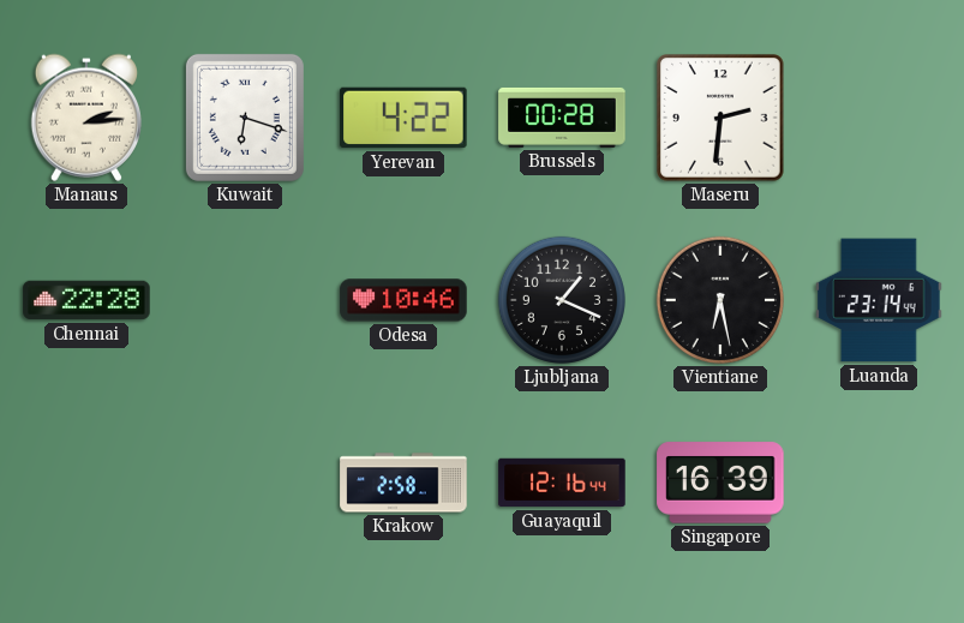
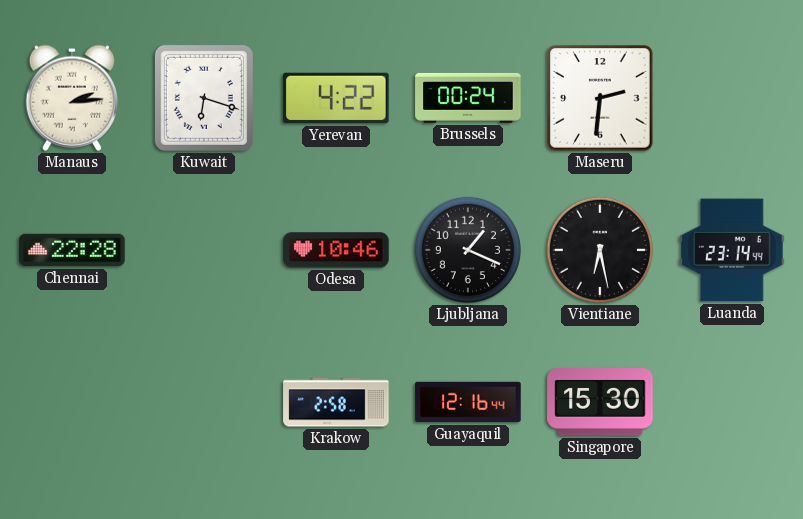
Brussels: 00:28 -> 00:24
Singapore: 16:39 -> 15:30
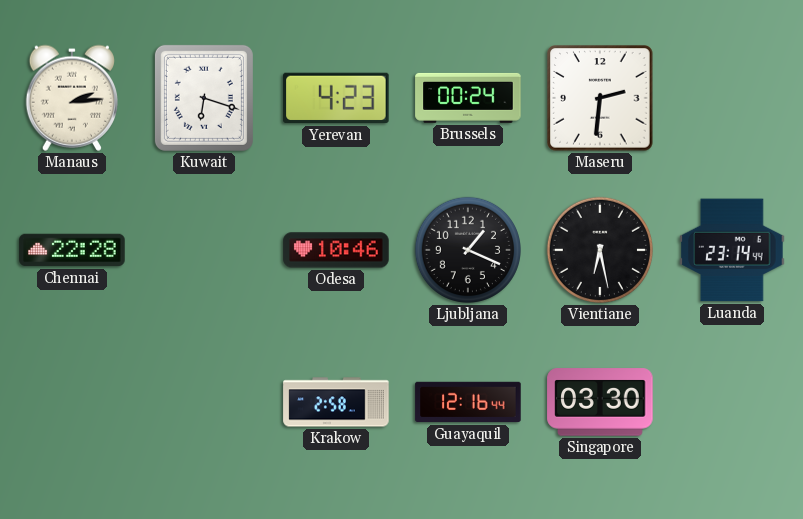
Yerevan: 4:22 -> 4:23
Singapore: 15:30 -> 03:30
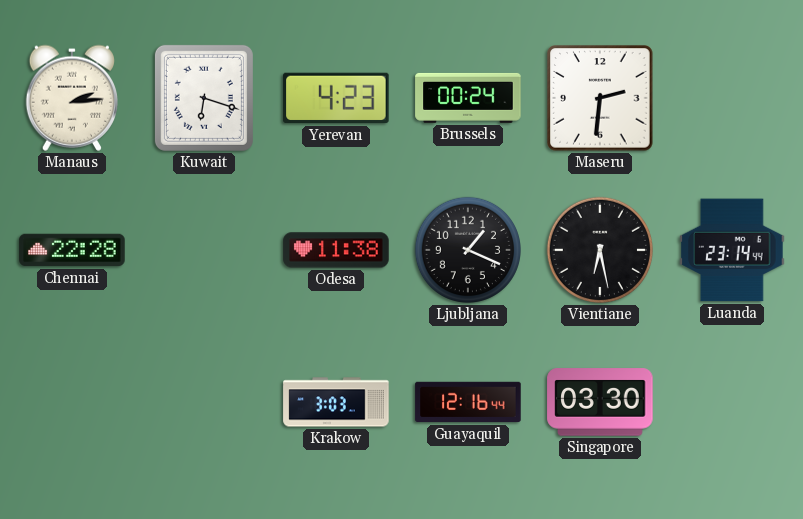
Odesa: 10:46 -> 11:38
Krakow: 2:58 -> 3:03
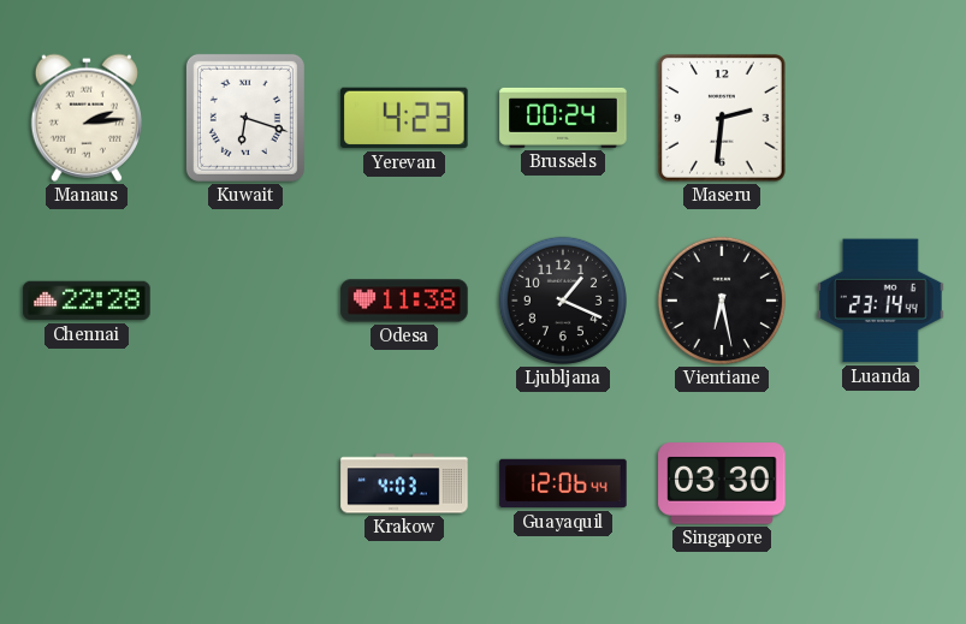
Krakow: 3:03 -> 4:03
Guayaquil: 12:16 -> 12:06
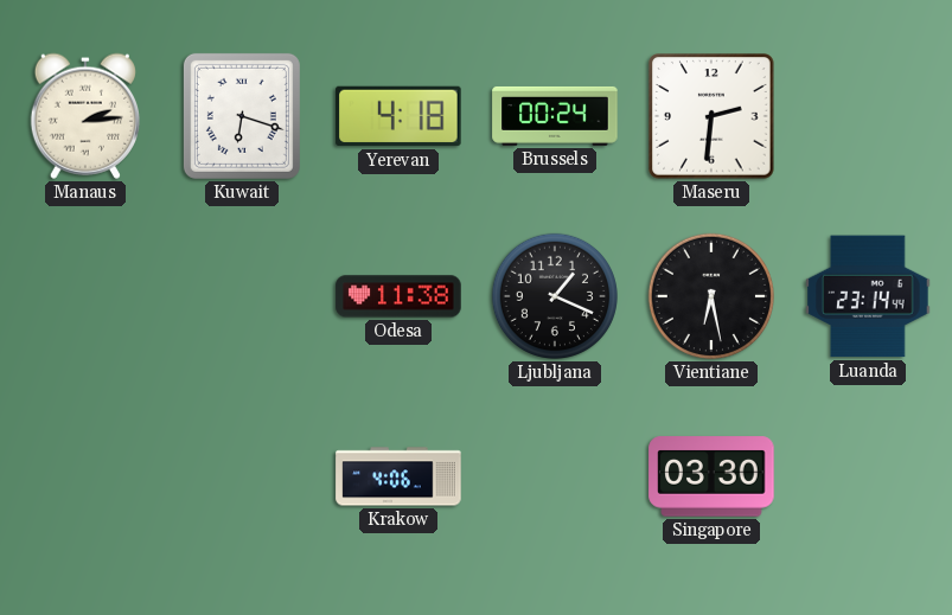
Yerevan: 4:23 -> 4:18
Chennai: 22:28 -> none
Krakow: 4:03 -> 4:06
Guayaquil: 12:06 -> none
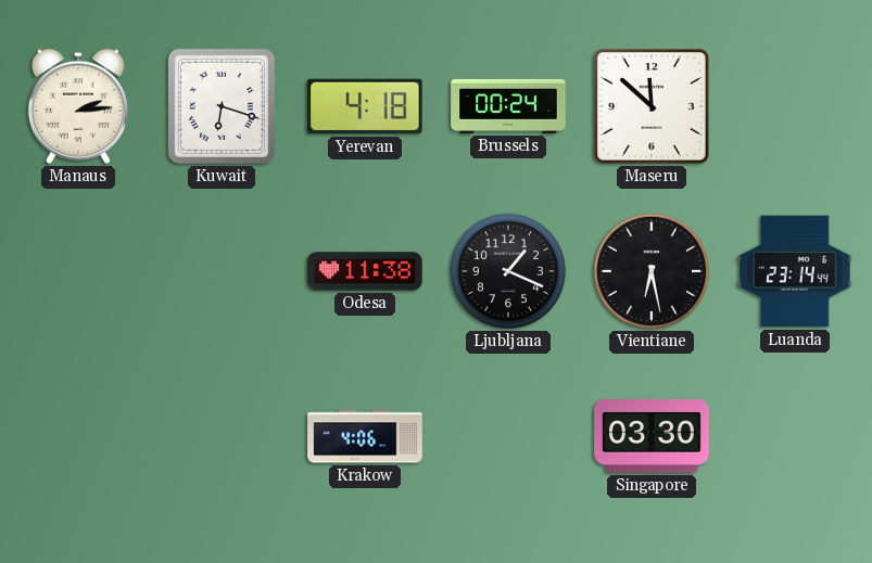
Maseru: 2:31 -> 11:52
